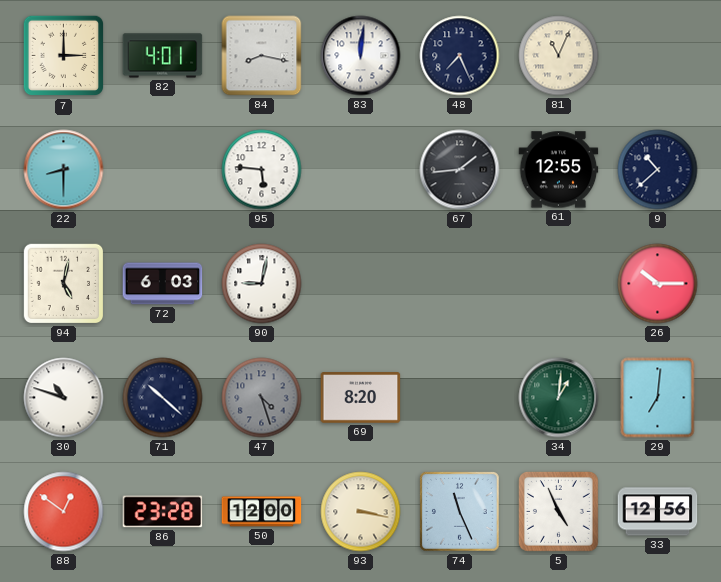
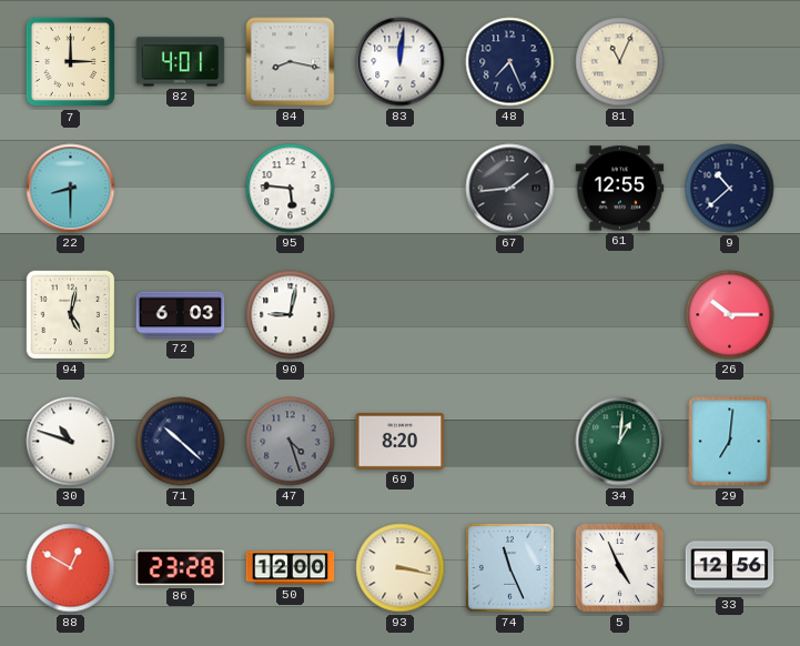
88: 12:51 -> 12:50
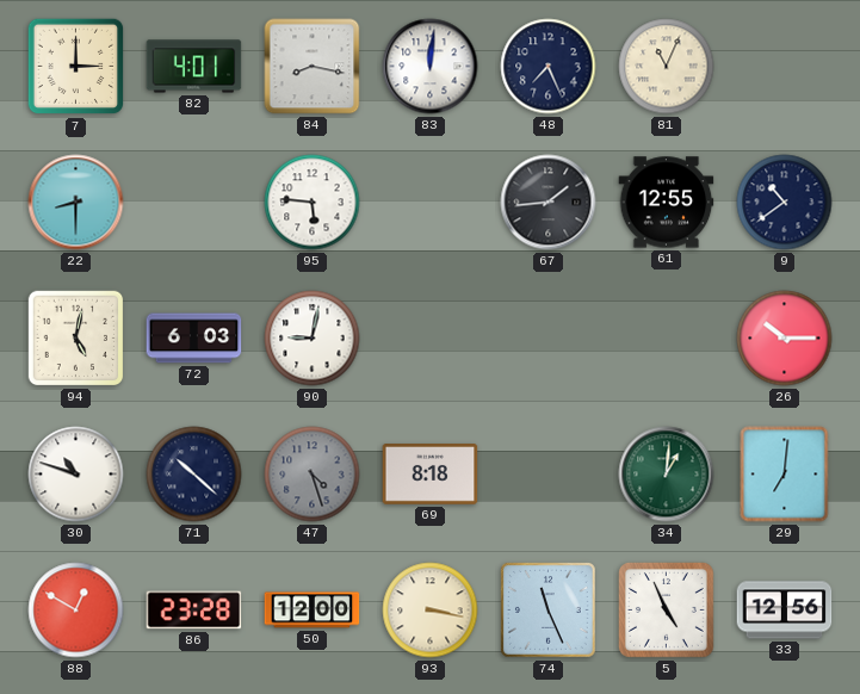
9: 10:38 -> 10:39
69: 8:20 -> 8:18
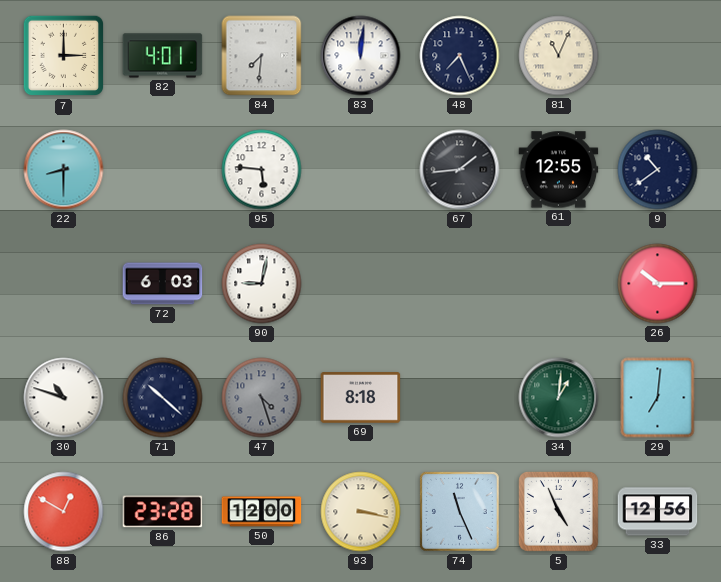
84: 8:17 -> 7:31
94: 5:02 -> none
